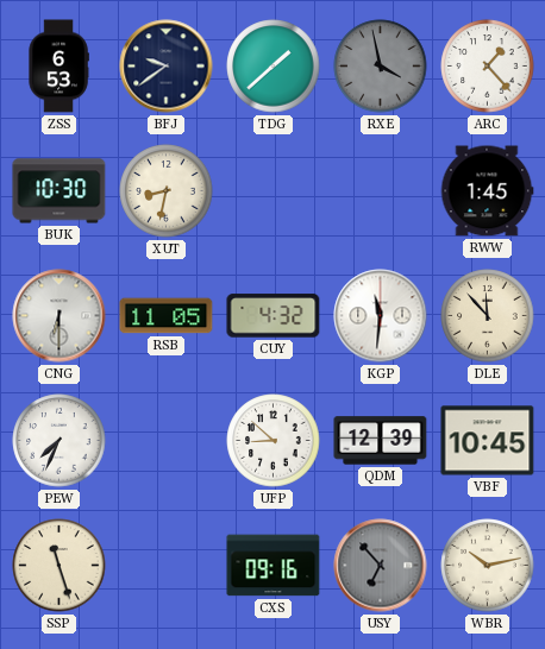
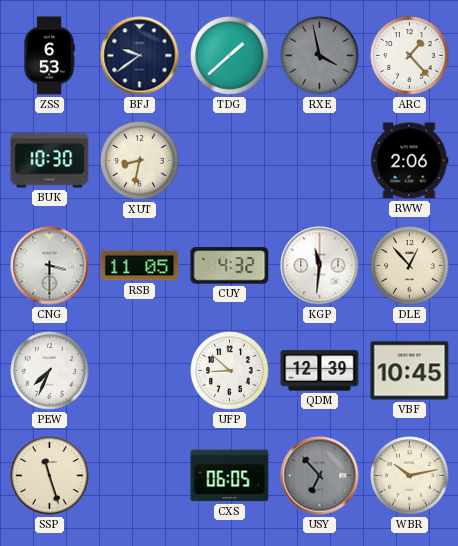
RWW: 1:45 -> 2:06
CNG: 6:30 -> 3:30
DLE: 11:53 -> 12:53
CXS: 09:16 -> 06:05
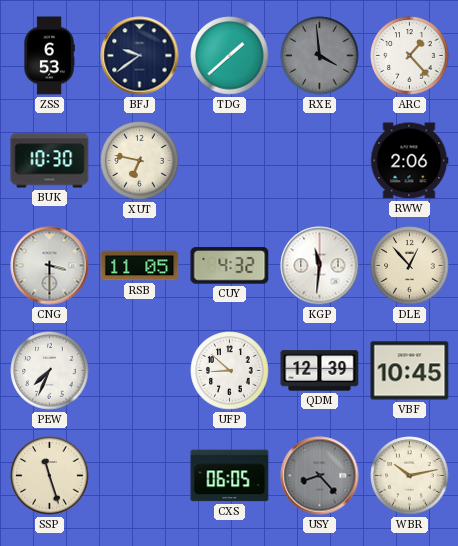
RXE: 3:58 -> 3:59
XUT: 8:32 -> 6:47
USY: 6:53 -> 8:23
